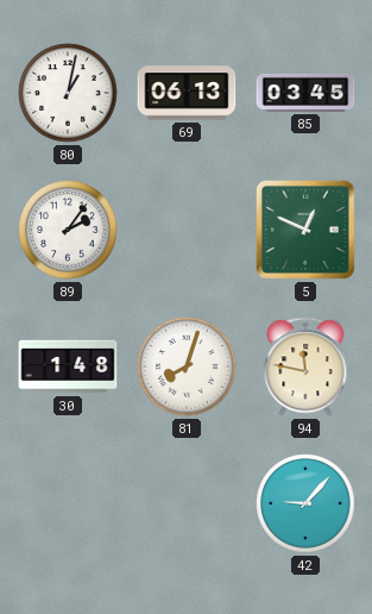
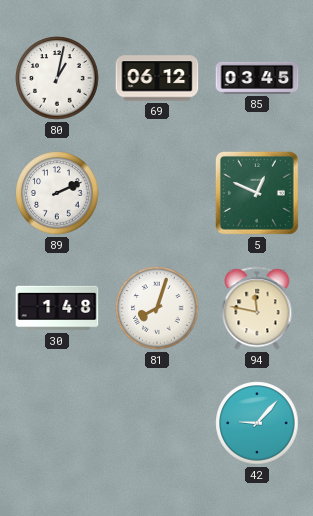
69: 06:13 -> 06:12
89: 2:06 -> 2:11
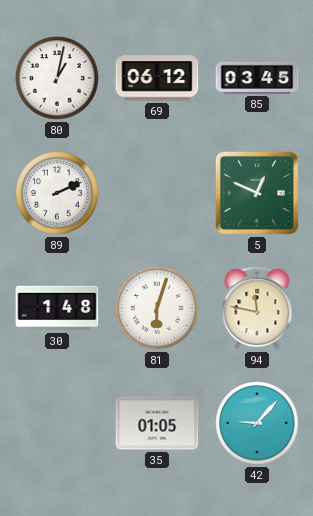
81: 8:03 -> 6:03
35: none -> 01:05
